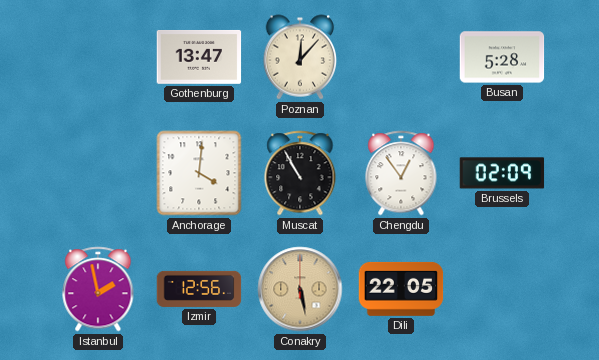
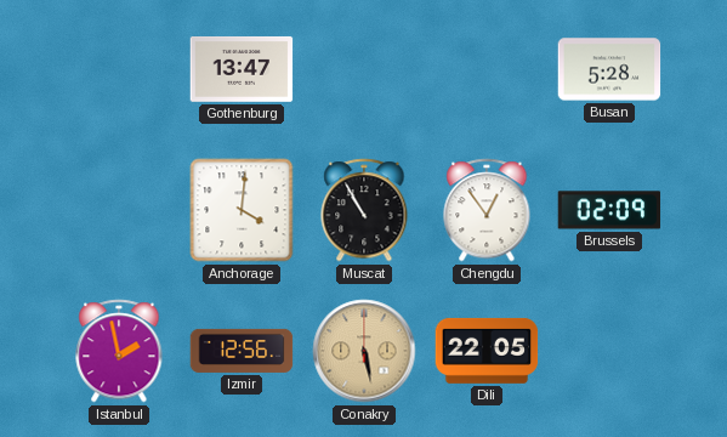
Poznan: 12:07 -> none
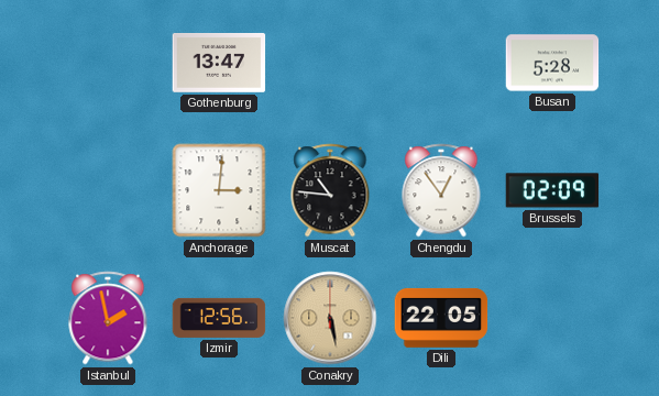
Anchorage: 4:01 -> 3:01
Muscat: 10:55 -> 10:46
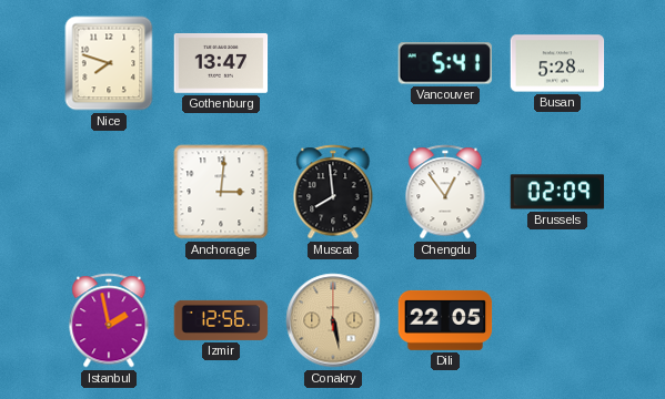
Nice: none -> 7:48
Vancouver: none -> 5:41
Muscat: 10:46 -> 7:59
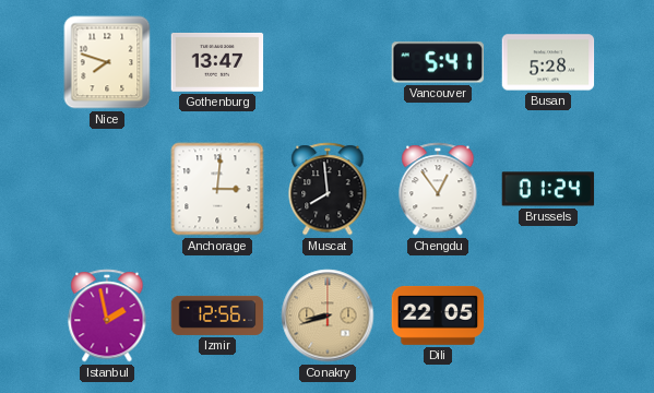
Brussels: 02:09 -> 01:24
Conakry: 5:28 -> 8:42
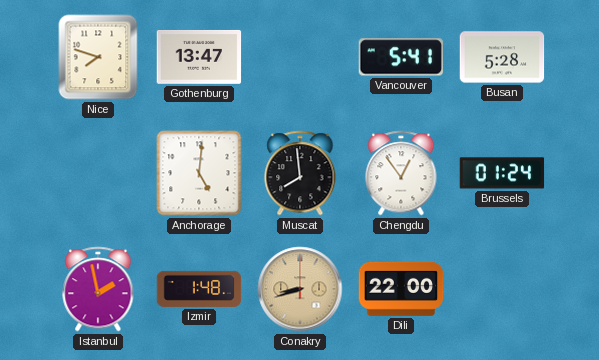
Anchorage: 3:01 -> 5:01
Izmir: 12:56 -> 1:48
Dili: 22:05 -> 22:00
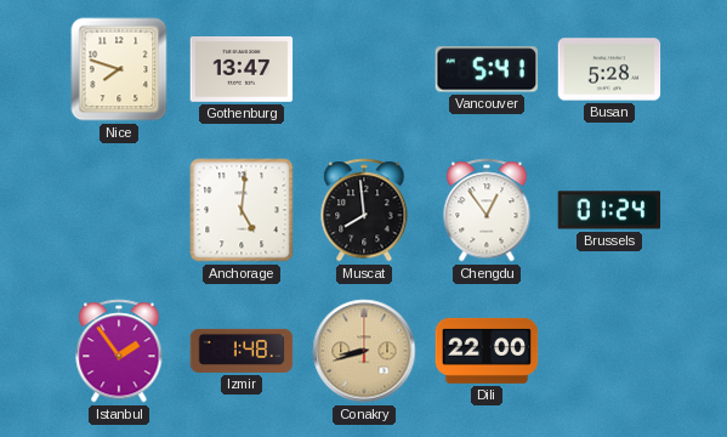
Istanbul: 1:58 -> 1:54
